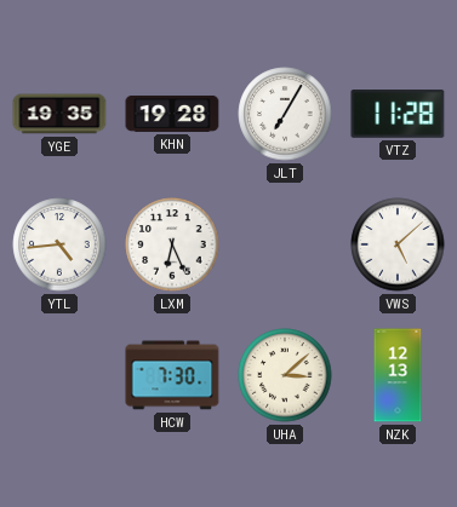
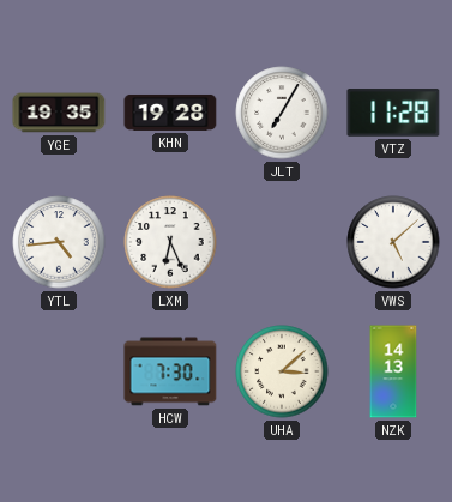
NZK: 12:13 -> 14:13
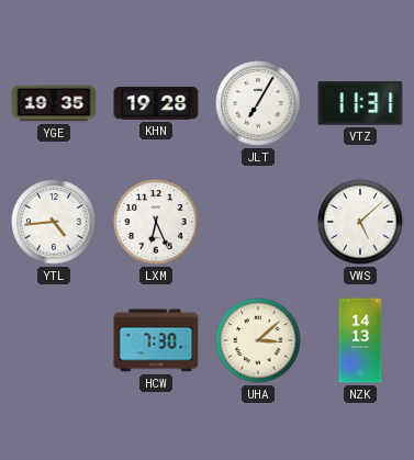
VTZ: 11:28 -> 11:31
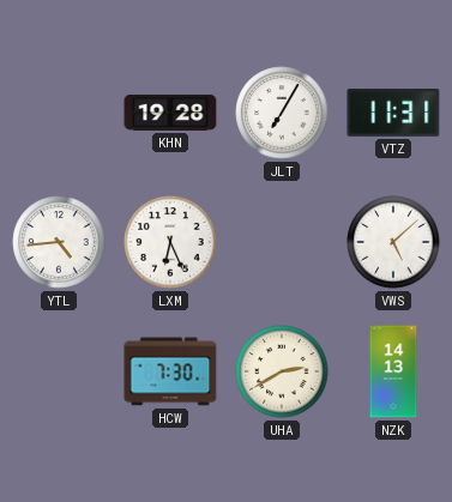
YGE: 19:35 -> none
UHA: 3:08 -> 2:40
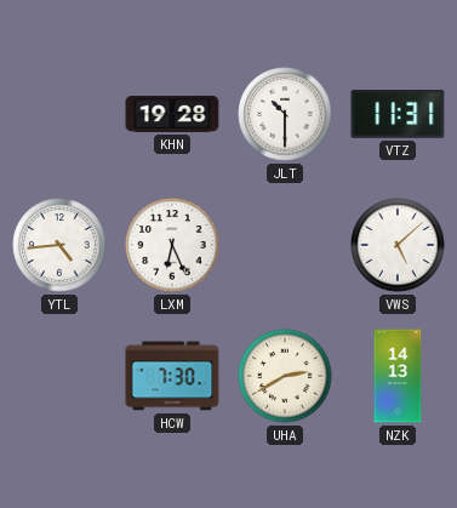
JLT: 7:05 -> 10:30
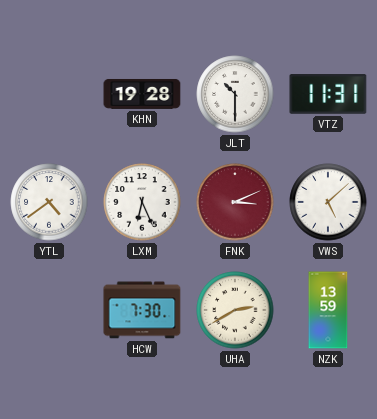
YTL: 4:44 -> 4:39
FNK: none -> 3:11
NZK: 14:13 -> 13:59
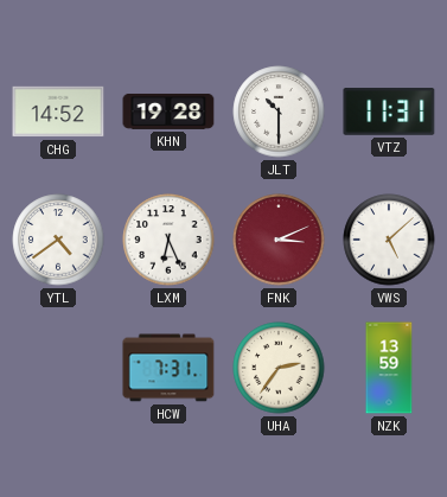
CHG: none -> 14:52
HCW: 7:30 -> 7:31
UHA: 2:40 -> 2:36
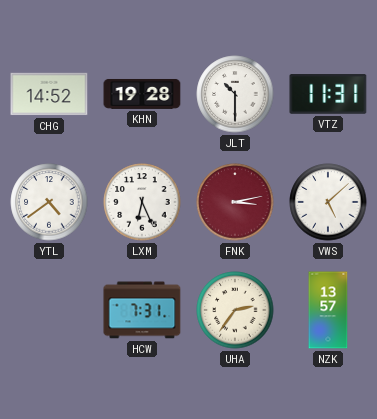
FNK: 3:11 -> 3:13
NZK: 13:59 -> 13:57
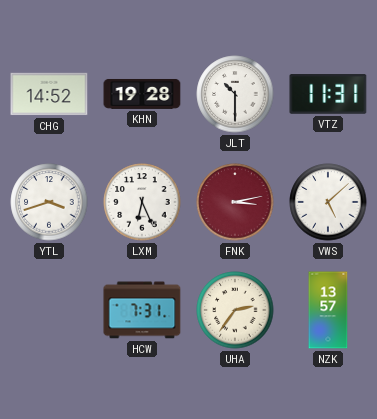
YTL: 4:39 -> 3:42
